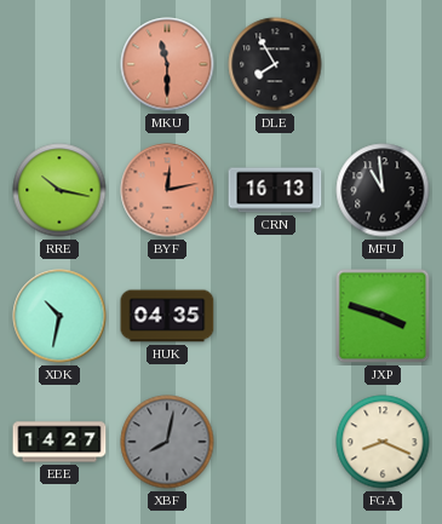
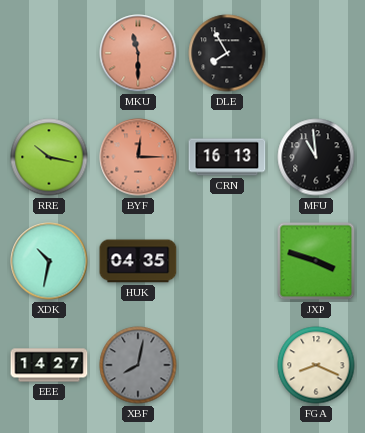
BYF: 12:13 -> 12:15
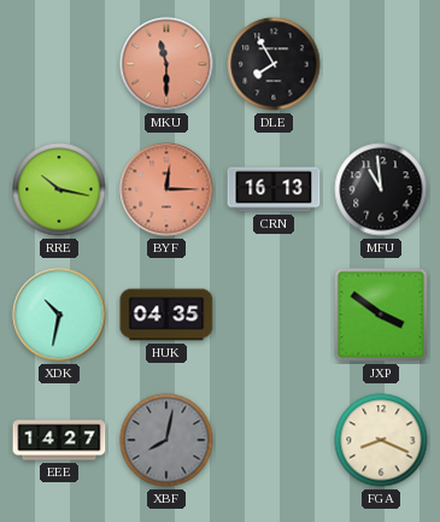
JXP: 3:48 -> 3:51
